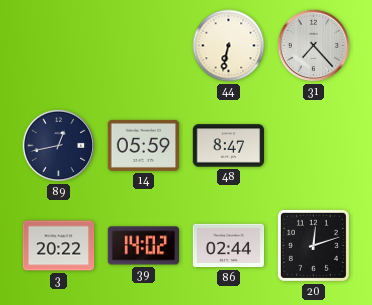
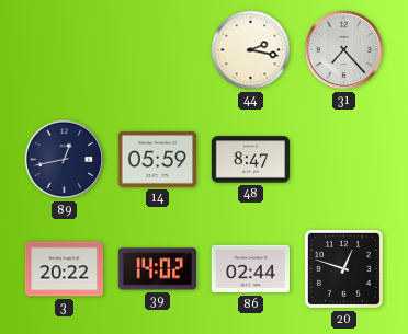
44: 6:32 -> 2:17
20: 12:12 -> 12:48
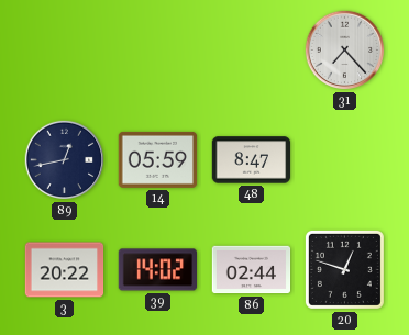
44: 2:17 -> none
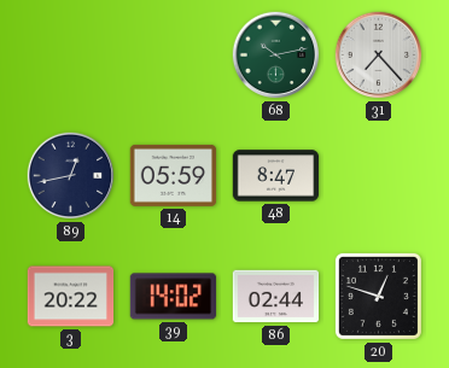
68: none -> 10:13
